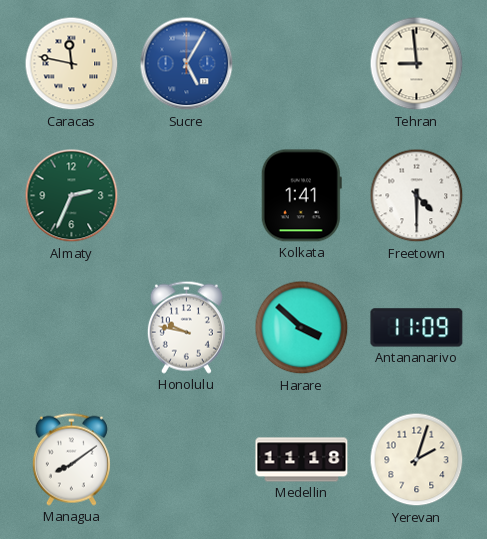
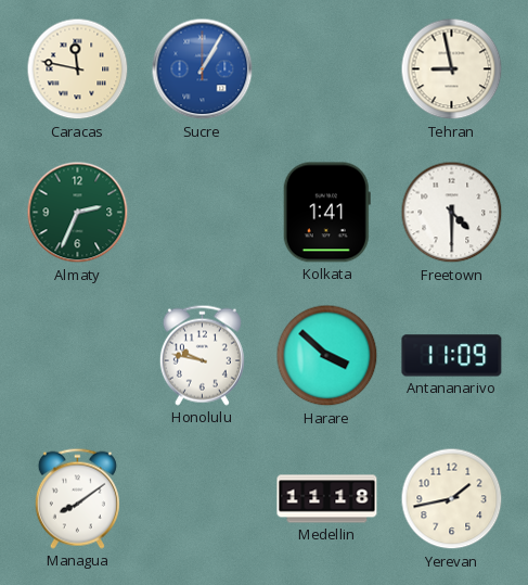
Sucre: 5:05 -> 1:05
Tehran: 8:59 -> 8:58
Yerevan: 2:03 -> 1:43
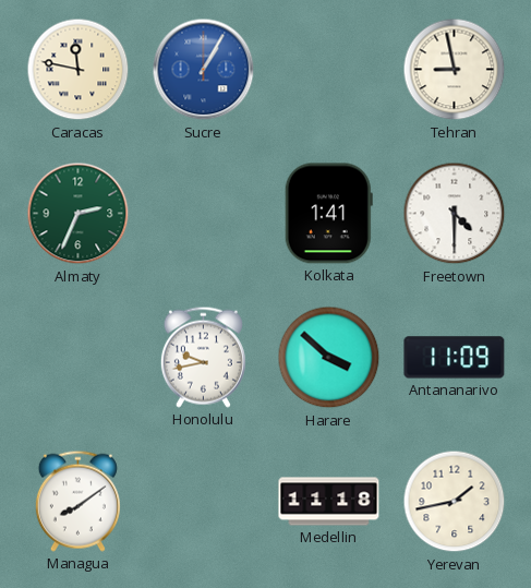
Honolulu: 9:47 -> 9:43
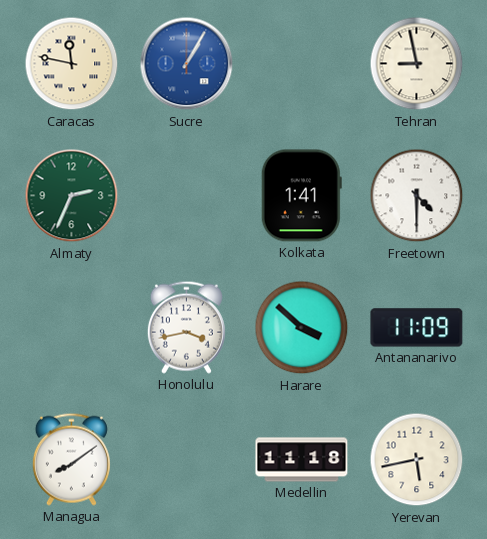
Honolulu: 9:43 -> 3:43
Yerevan: 1:43 -> 5:43
